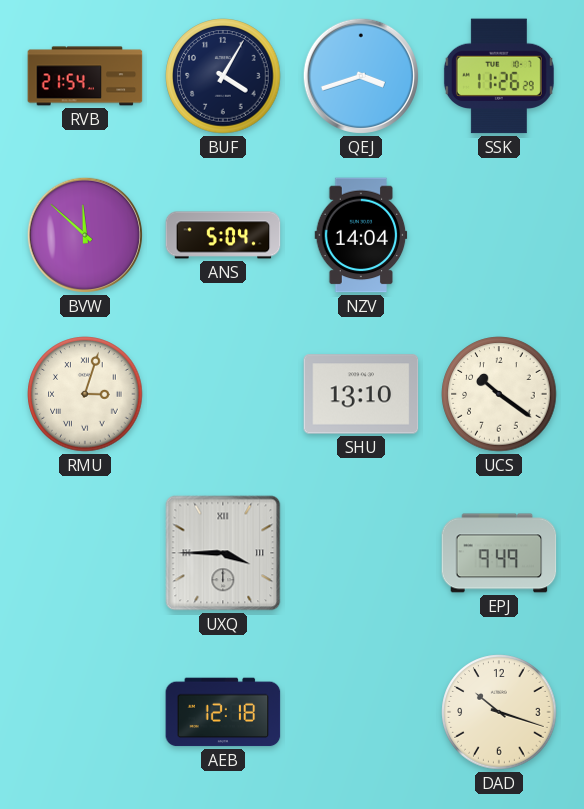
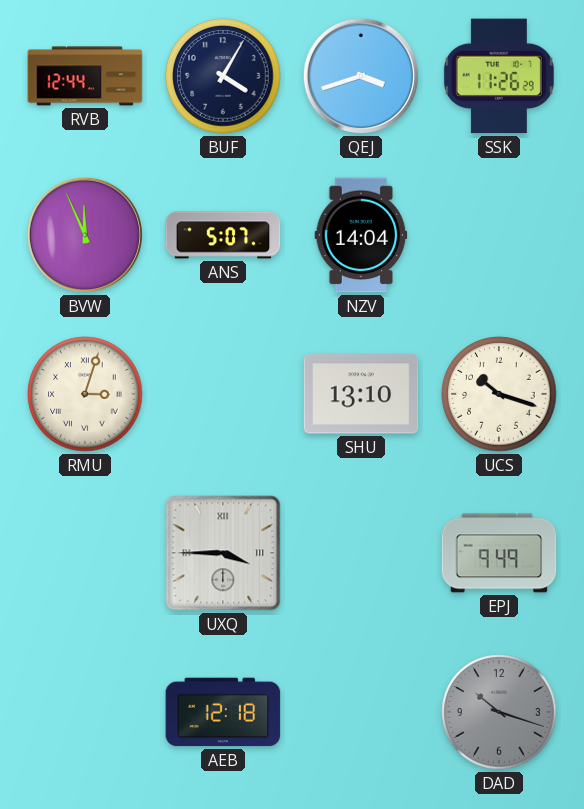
RVB: 21:54 -> 12:44
BVW: 11:52 -> 11:56
ANS: 5:04 -> 5:07
UCS: 10:21 -> 10:18
DAD dial: cream -> grey
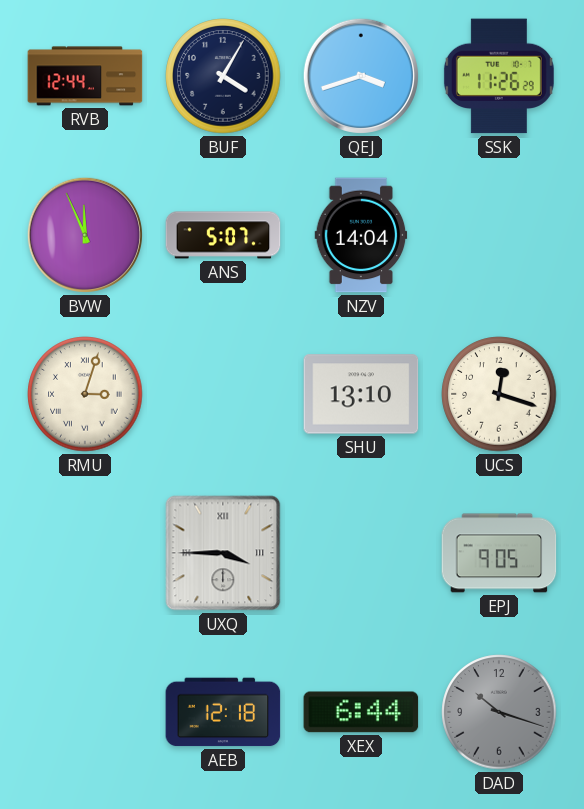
UCS: 10:18 -> 12:18
EPJ: 9:49 -> 9:05
XEX: none -> 6:44
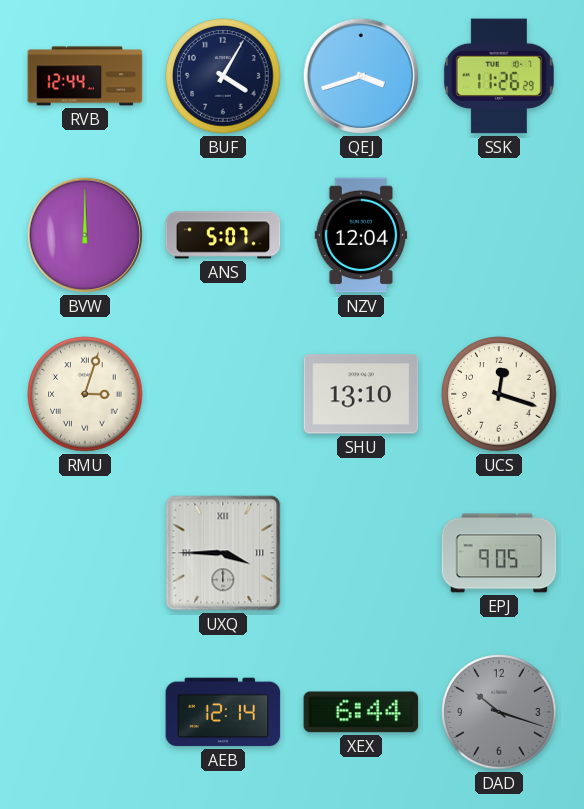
BVW: 11:56 -> 12:00
NZV: 14:04 -> 12:04
AEB: 12:18 -> 12:14
